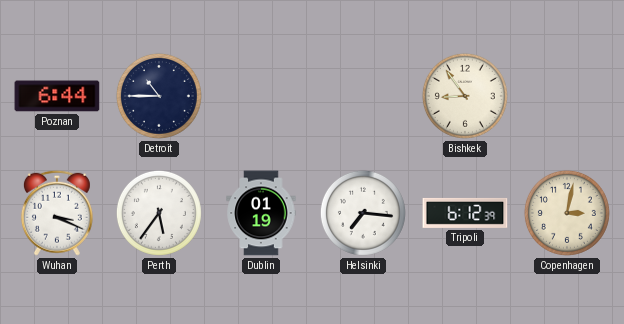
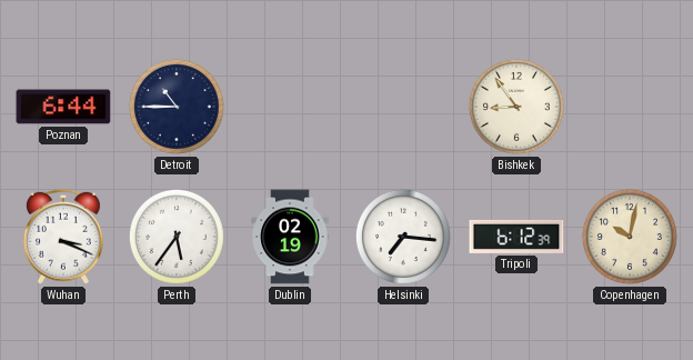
Dublin: 01:19 -> 02:19
Copenhagen: 3:02 -> 10:02
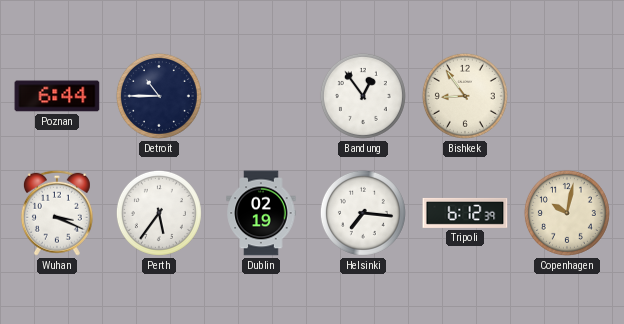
Bandung: none -> 12:54
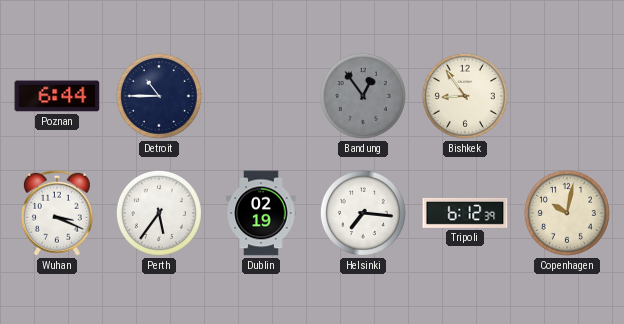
Bandung dial: white -> grey
